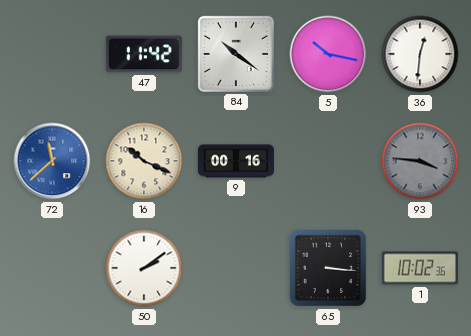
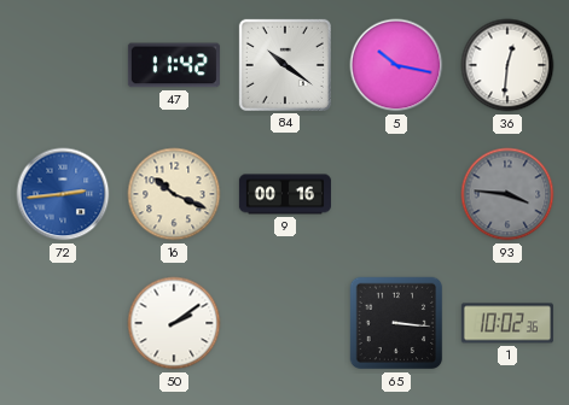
72: 11:38 -> 2:44
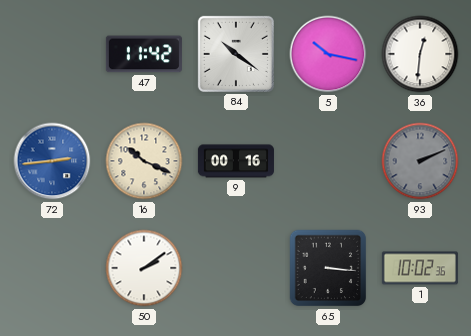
93: 3:46 -> 2:11
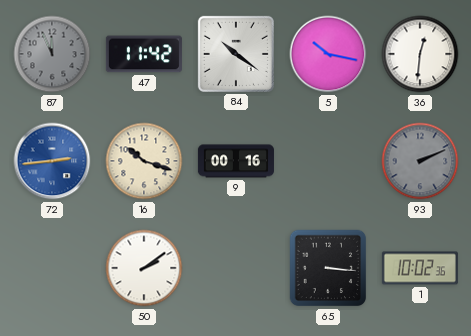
87: none -> 11:56
16: 10:19 -> 10:18
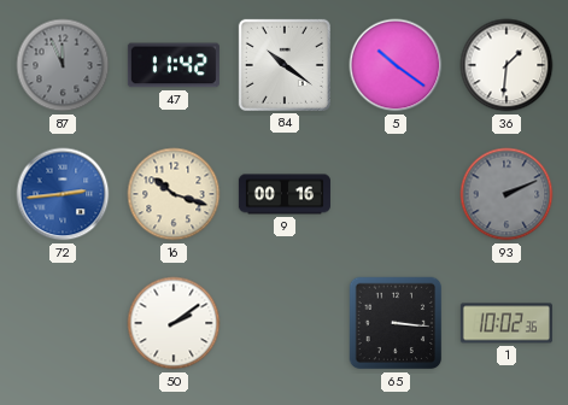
5: 10:17 -> 10:21
36: 12:31 -> 1:31
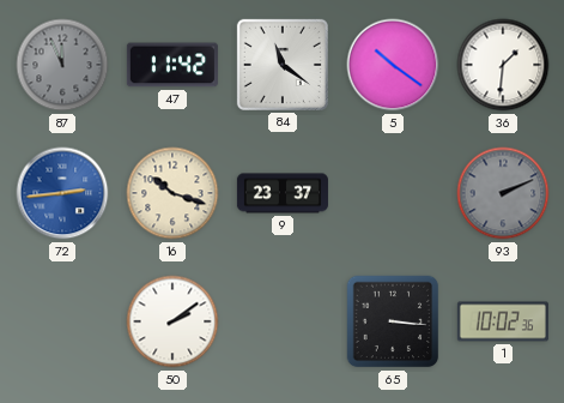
84: 10:21 -> 11:21
9: 00:16 -> 23:37
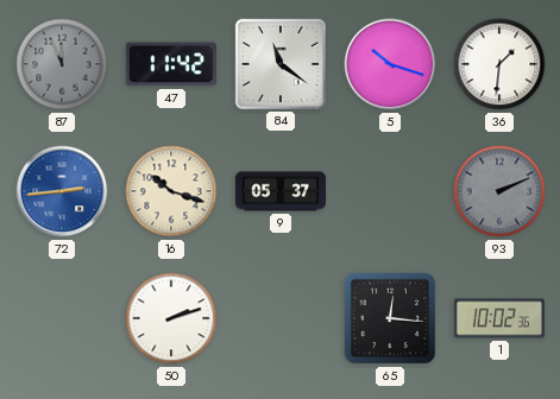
5: 10:21 -> 10:18
9: 23:37 -> 05:37
50: 2:09 -> 2:12
65: 3:16 -> 12:16
